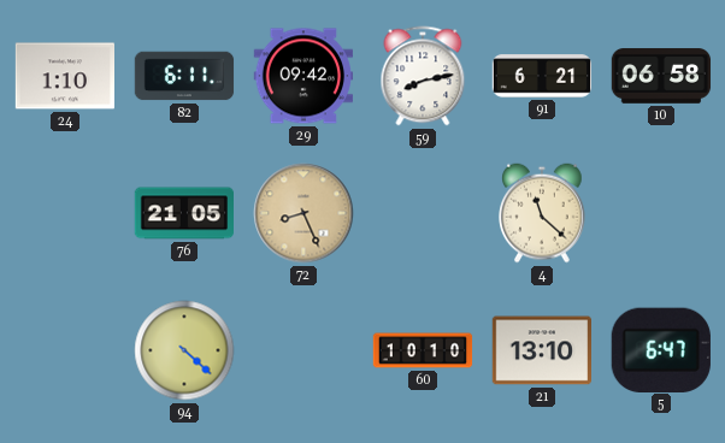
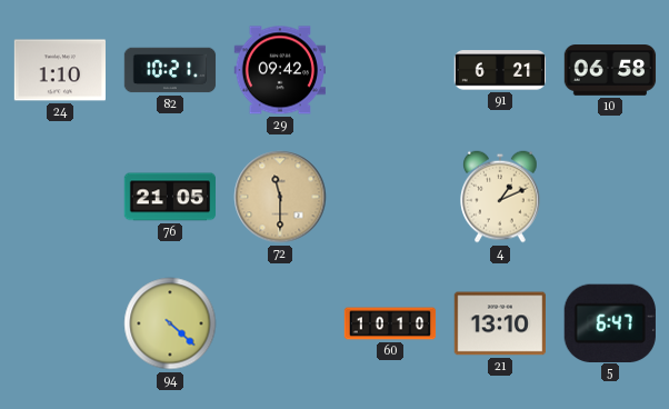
82: 6:11 -> 10:21
59: 8:13 -> none
72: 8:26 -> 11:30
4: 11:22 -> 1:11
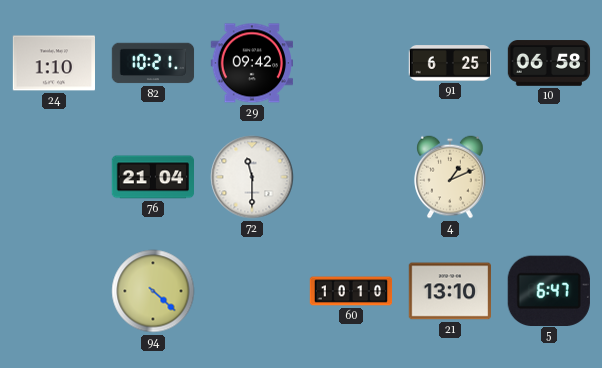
91: 6:21 -> 6:25
76: 21:05 -> 21:04
72 dial: champagne -> white
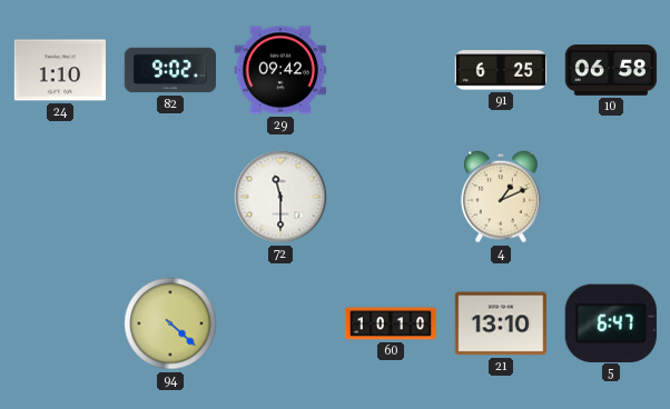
82: 10:21 -> 9:02
76: 21:04 -> none
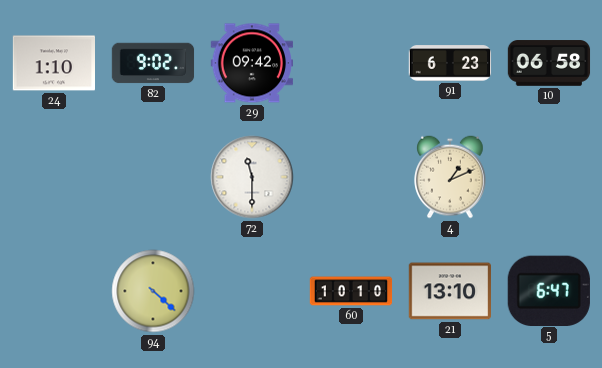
91: 6:25 -> 6:23
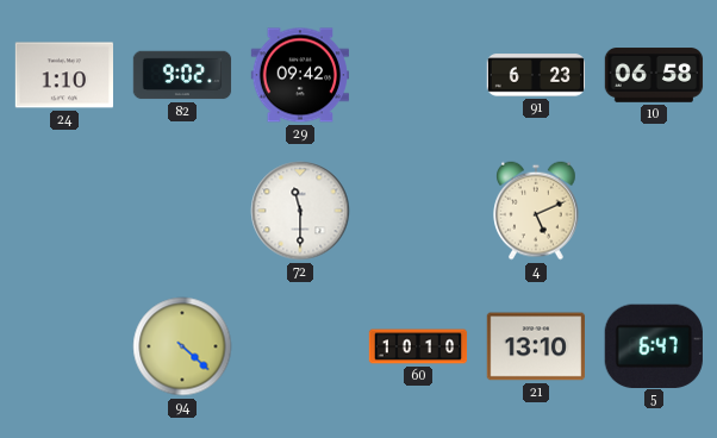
4: 1:11 -> 5:11
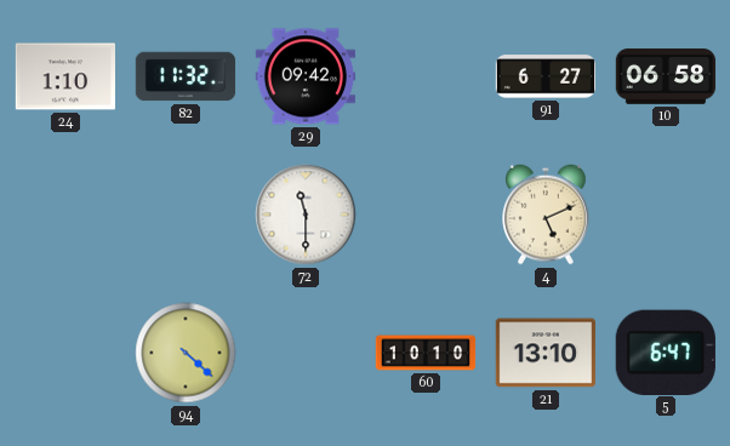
82: 9:02 -> 11:32
91: 6:23 -> 6:27
